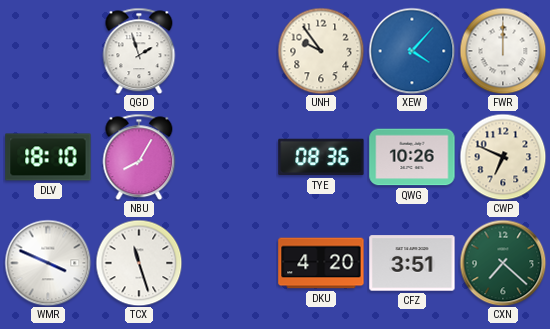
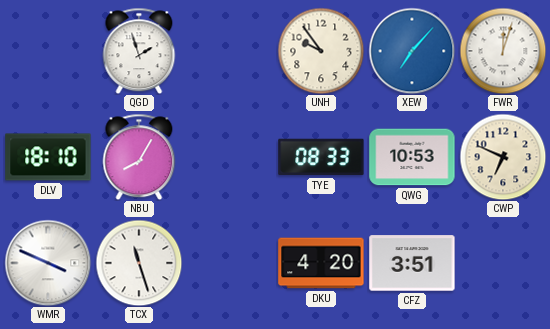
XEW: 4:07 -> 7:07
FWR: 12:00 -> 12:03
TYE: 08:36 -> 08:33
QWG: 10:26 -> 10:53
CXN: 7:22 -> none
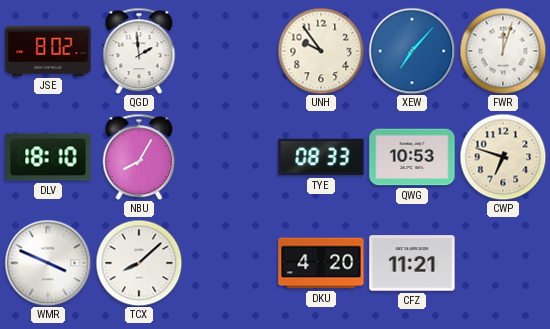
JSE: none -> 8:02
QGD: 1:57 -> 1:59
CWP: 6:49 -> 6:48
TCX: 11:27 -> 8:08
CFZ: 3:51 -> 11:21
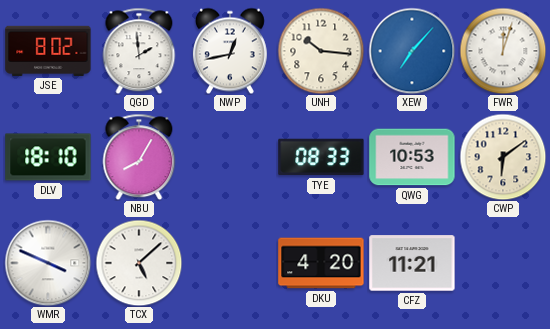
NWP: none -> 12:43
UNH: 9:54 -> 10:16
CWP: 6:48 -> 6:09
TCX: 8:08 -> 5:08
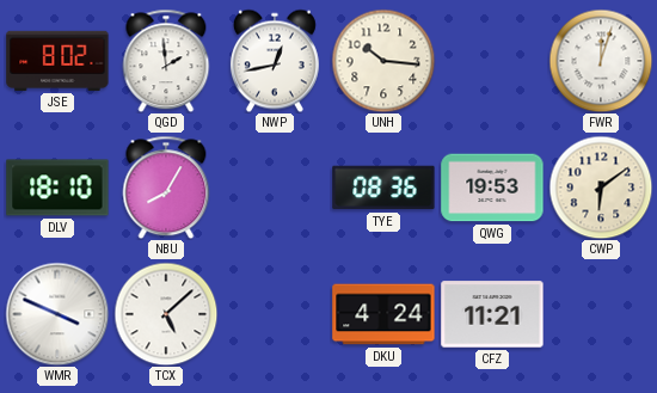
XEW: 7:07 -> none
TYE: 08:33 -> 08:36
QWG: 10:53 -> 19:53
DKU: 4:20 -> 4:24
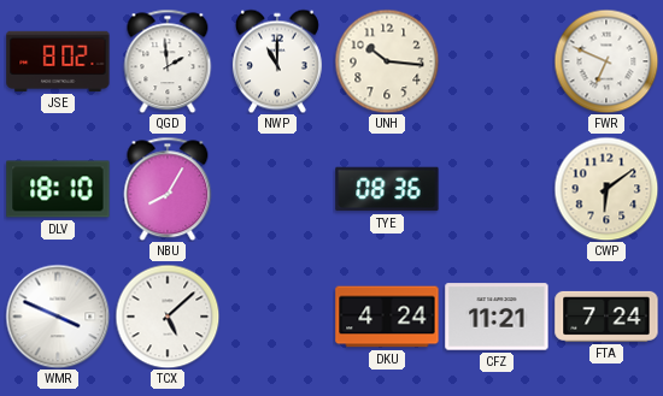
NWP: 12:43 -> 11:00
FWR: 12:03 -> 6:49
QWG: 19:53 -> none
FTA: none -> 7:24
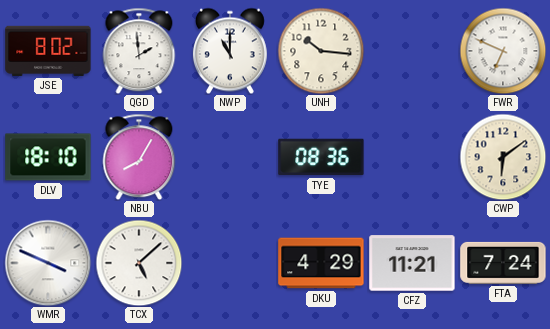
DKU: 4:24 -> 4:29
